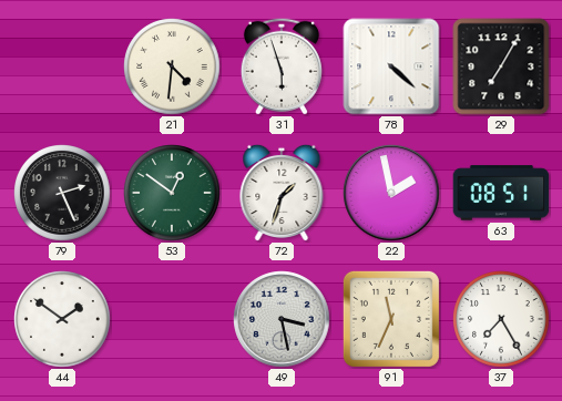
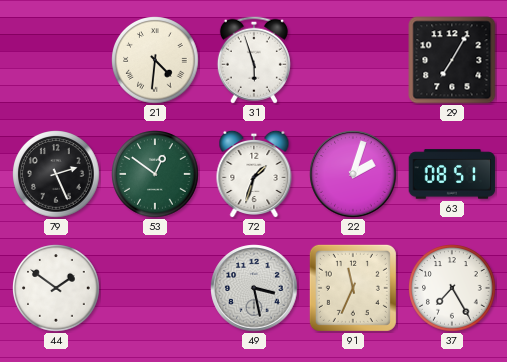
78: 4:22 -> none
22: 1:58 -> 2:03
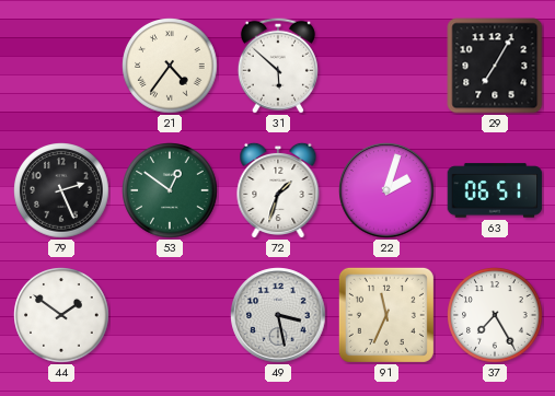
21: 4:31 -> 4:36
31: 5:57 -> 5:52
63: 08:51 -> 06:51
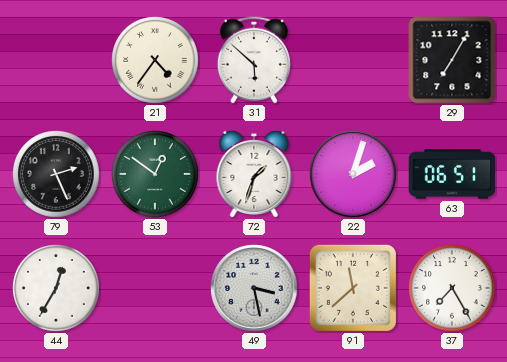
44: 1:51 -> 12:35
91: 11:34 -> 11:38
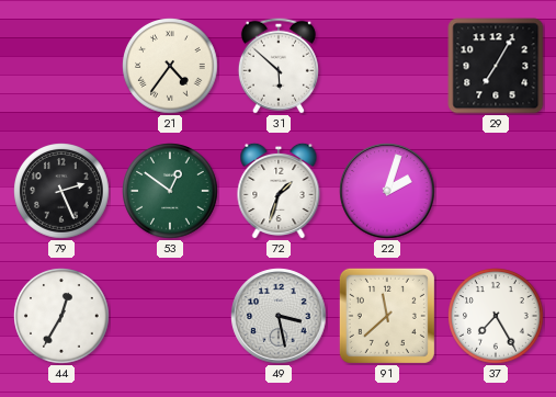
63: 06:51 -> none
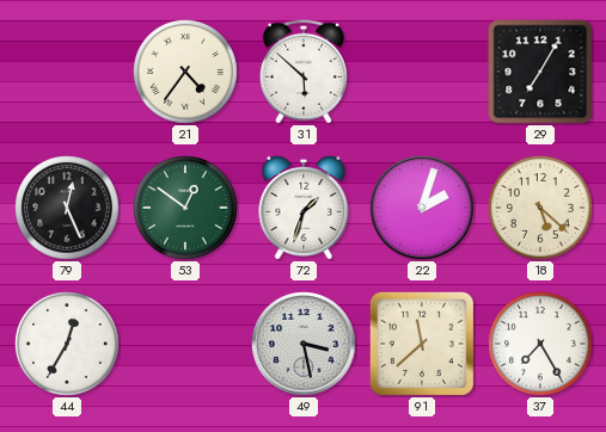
79: 2:26 -> 12:26
18: none -> 5:22
